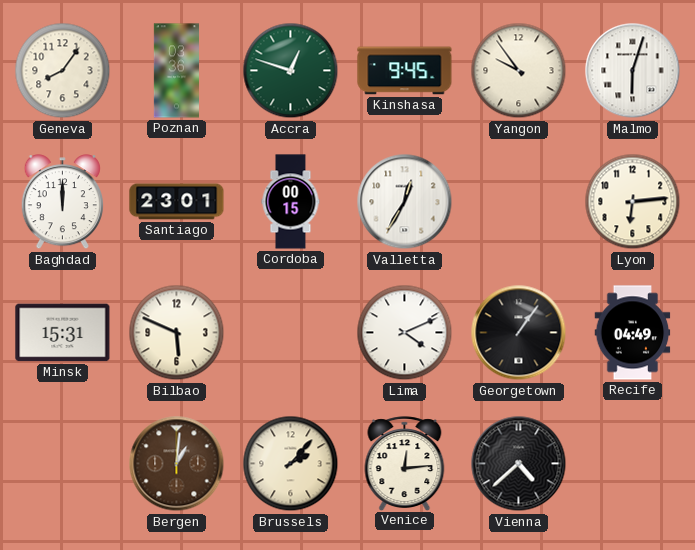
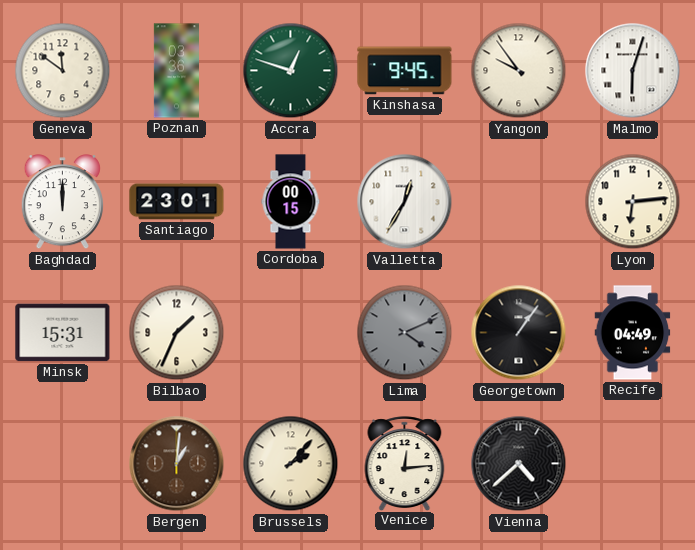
Geneva: 8:06 -> 11:51
Bilbao: 5:49 -> 1:34
Lima dial: white -> grey
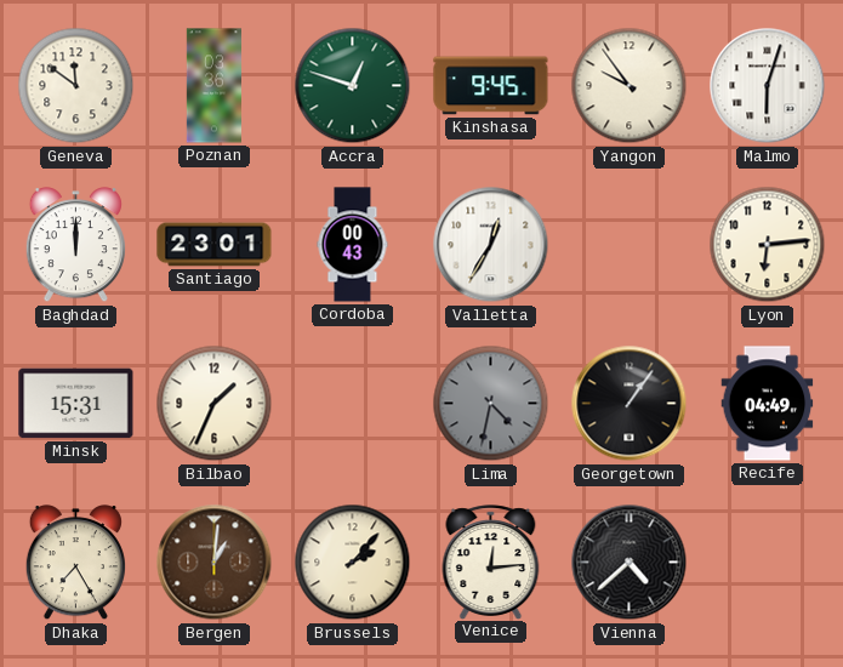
Cordoba: 00:15 -> 00:43
Lima: 4:11 -> 4:32
Dhaka: none -> 7:25
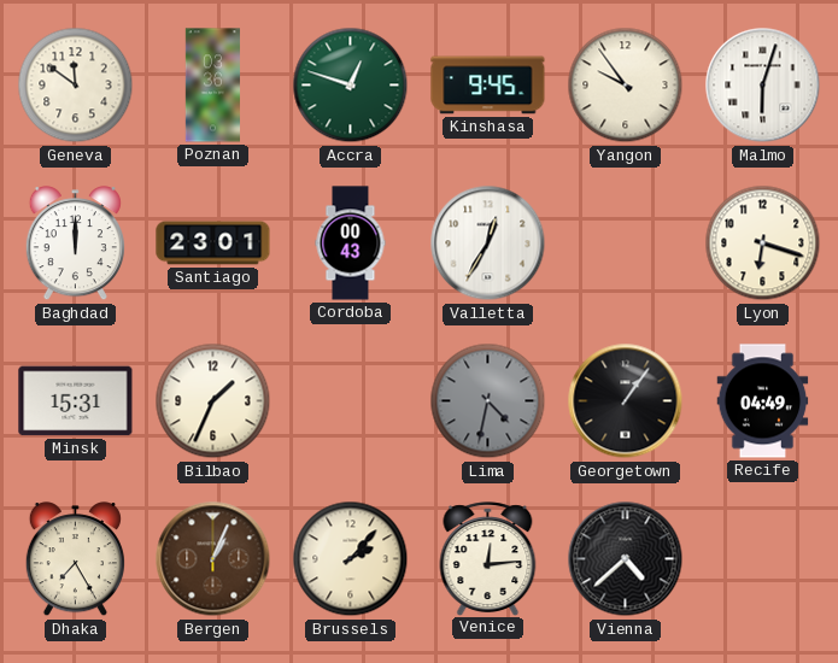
Lyon: 6:14 -> 6:18
Bergen: 1:01 -> 1:04
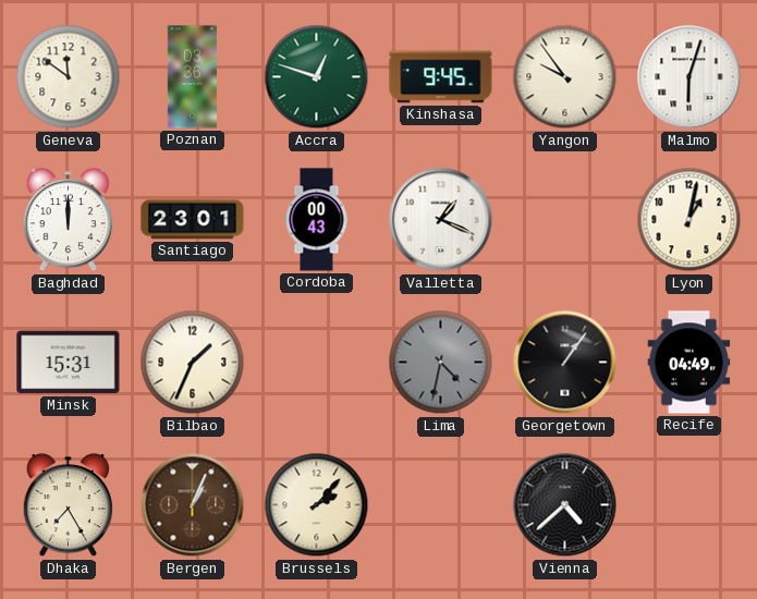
Valletta: 12:35 -> 1:19
Lyon: 6:18 -> 1:02
Venice: 12:14 -> none
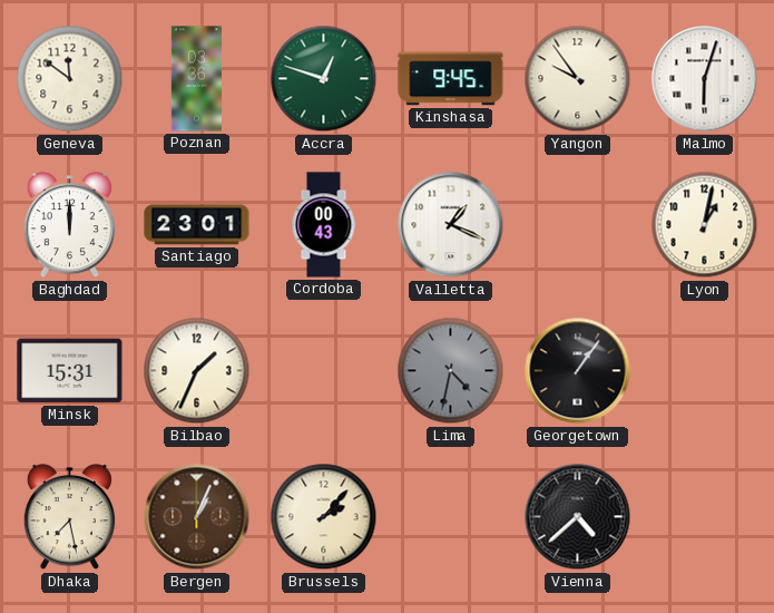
Recife: 04:49 -> none
Dhaka: 7:25 -> 7:28
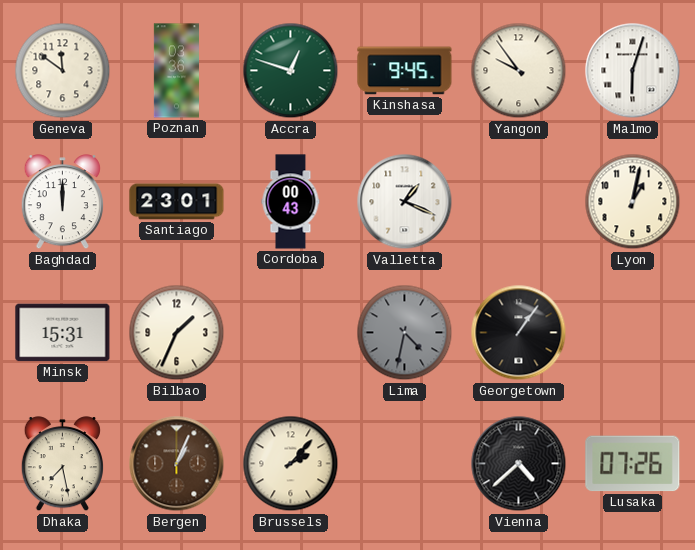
Lusaka: none -> 07:26
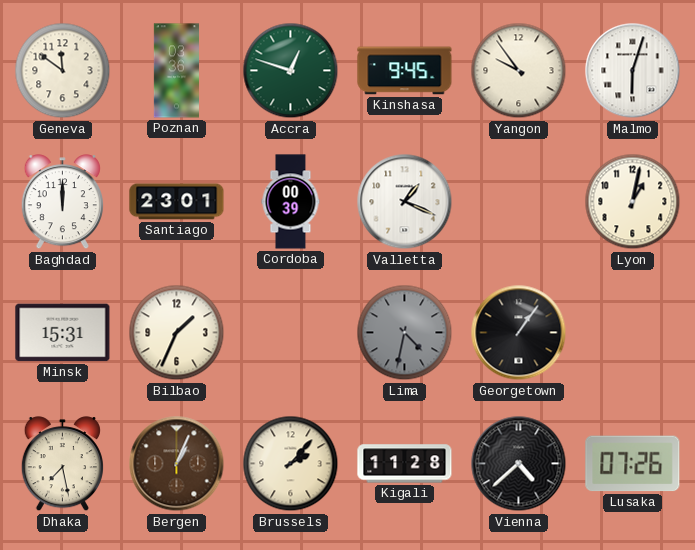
Cordoba: 00:43 -> 00:39
Kigali: none -> 11:28
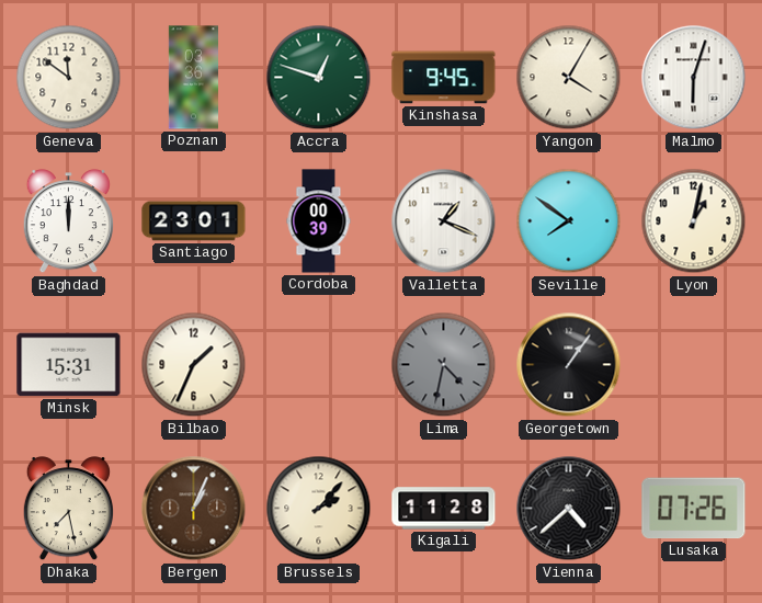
Yangon: 9:54 -> 4:05
Seville: none -> 7:51
